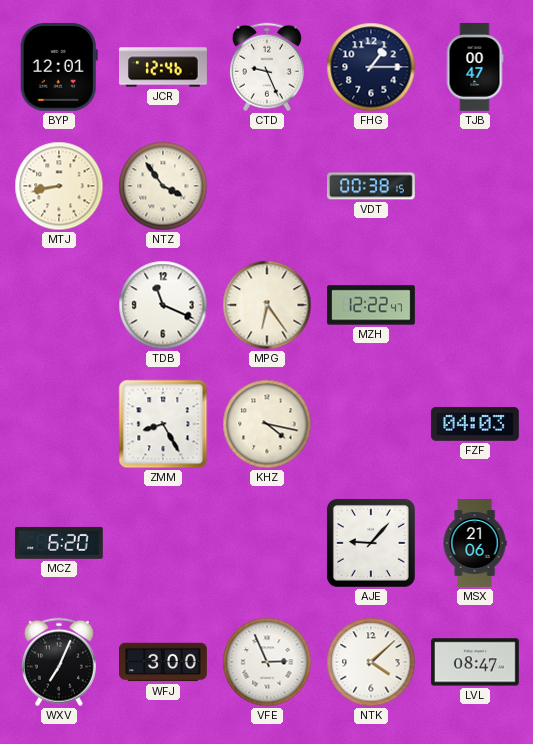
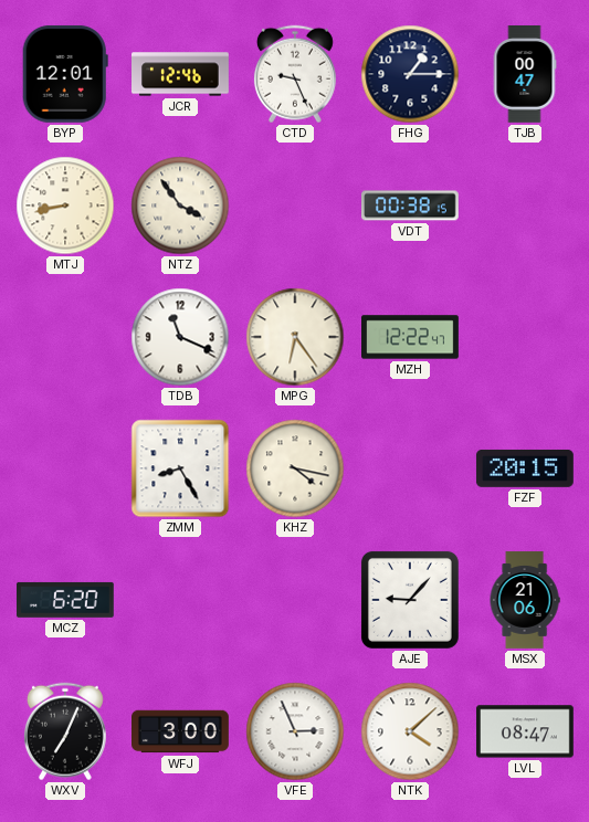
FZF: 04:03 -> 20:15
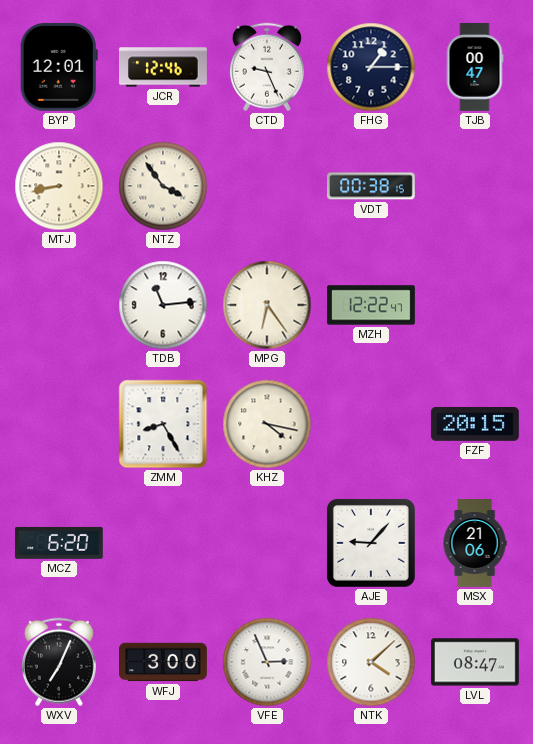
TDB: 11:19 -> 11:14
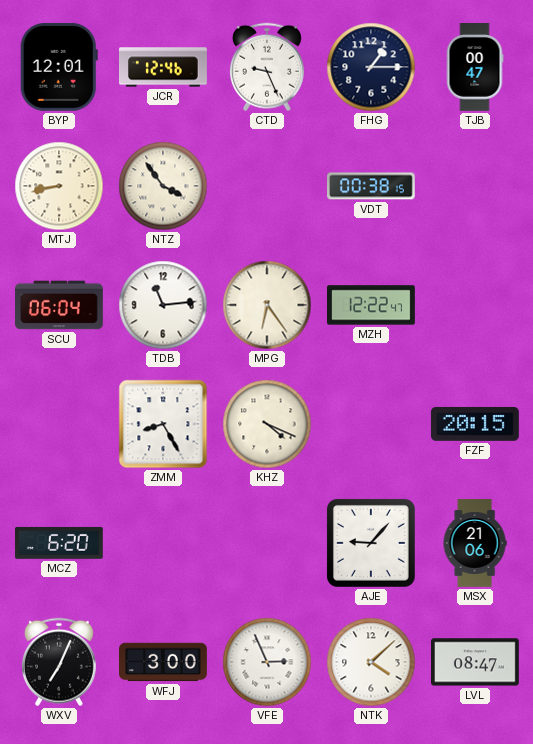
SCU: none -> 06:04
KHZ: 4:17 -> 4:19
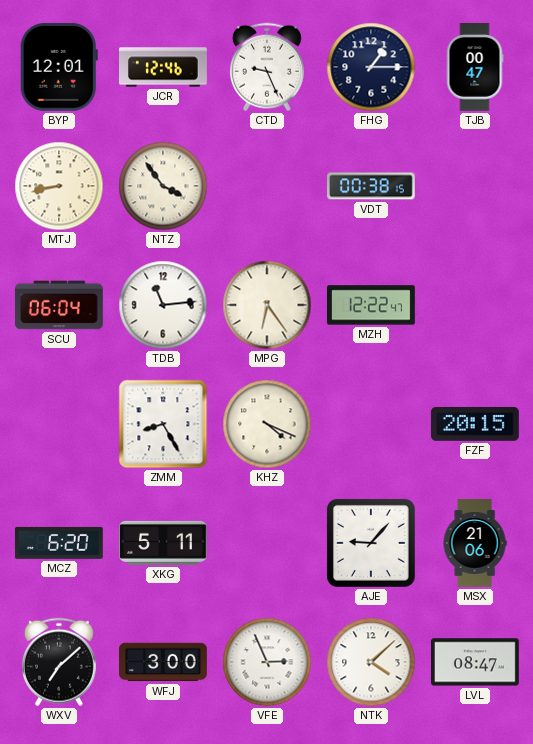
XKG: none -> 5:11
WXV: 7:04 -> 7:08
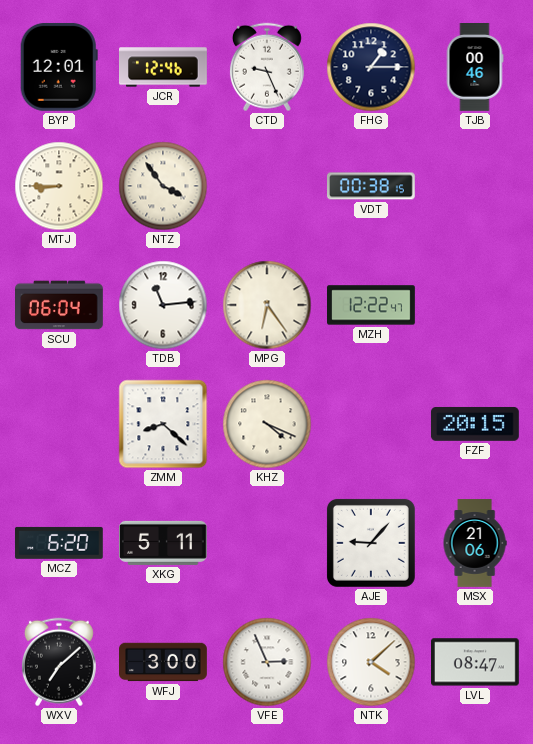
TJB: 00:47 -> 00:46
MTJ: 8:43 -> 8:45
ZMM: 8:25 -> 8:22
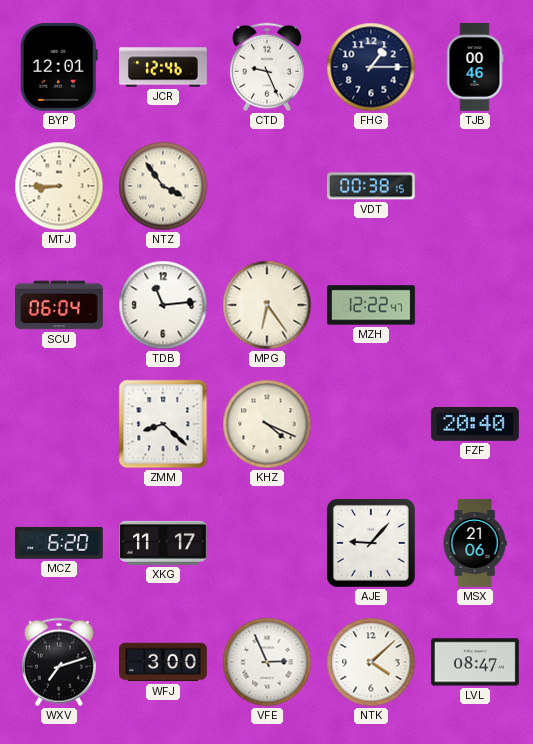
FZF: 20:15 -> 20:40
XKG: 5:11 -> 11:17
WXV: 7:08 -> 7:12
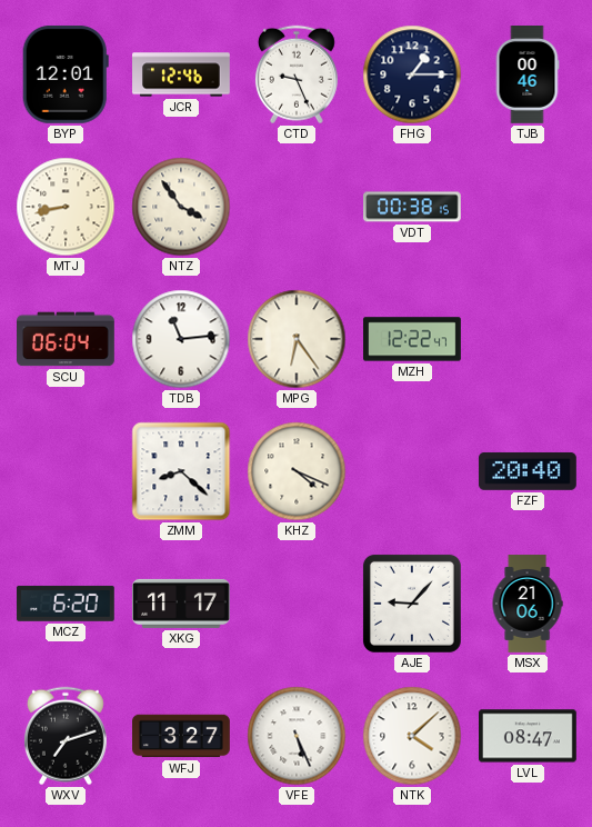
MTJ: 8:45 -> 8:43
WFJ: 3:00 -> 3:27
VFE: 2:56 -> 5:26
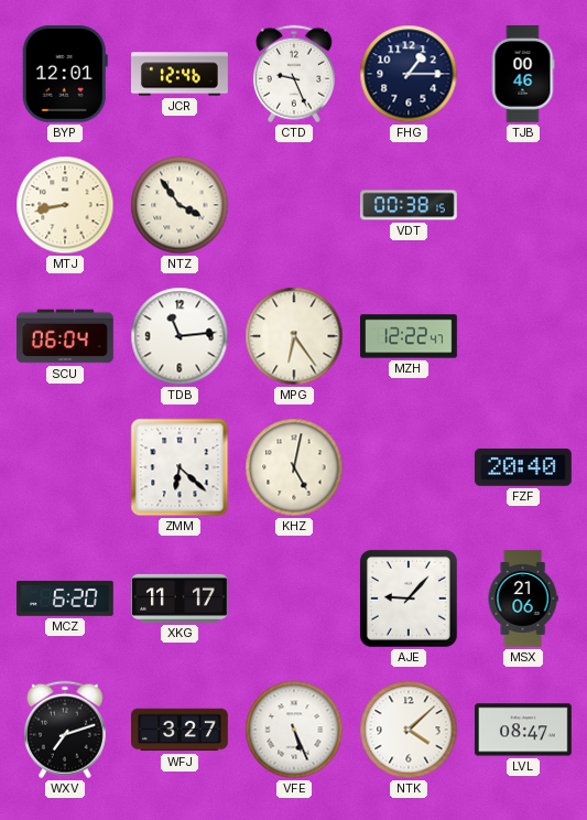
ZMM: 8:22 -> 6:22
KHZ: 4:19 -> 5:02
